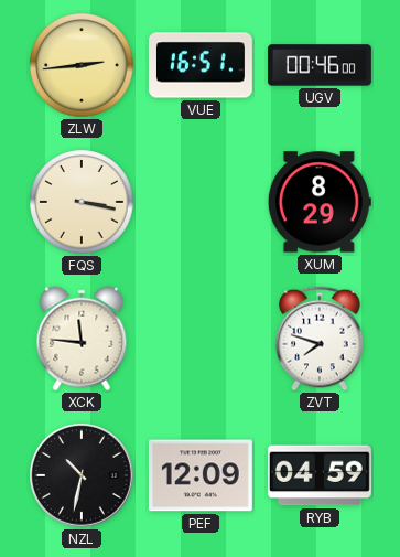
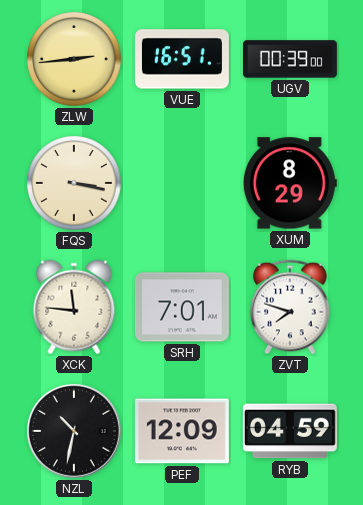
UGV: 00:46 -> 00:39
SRH: none -> 7:01
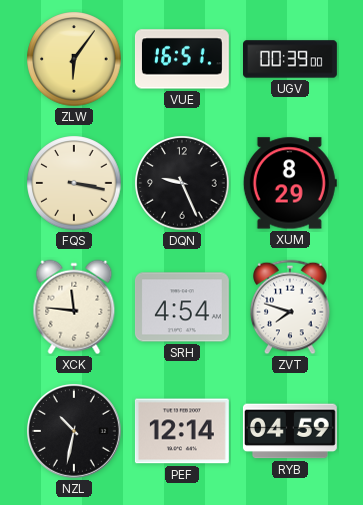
ZLW: 2:44 -> 6:06
DQN: none -> 9:26
SRH: 7:01 -> 4:54
PEF: 12:09 -> 12:14
